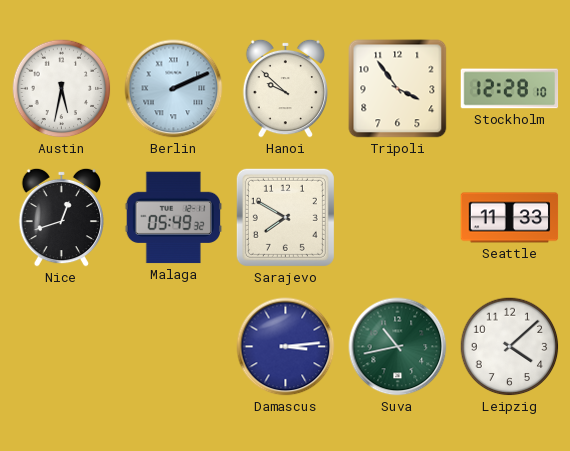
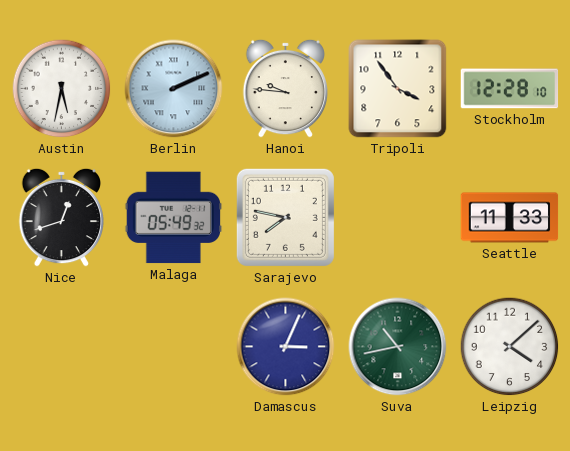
Hanoi: 9:52 -> 9:46
Sarajevo: 7:50 -> 7:47
Damascus: 3:14 -> 3:04
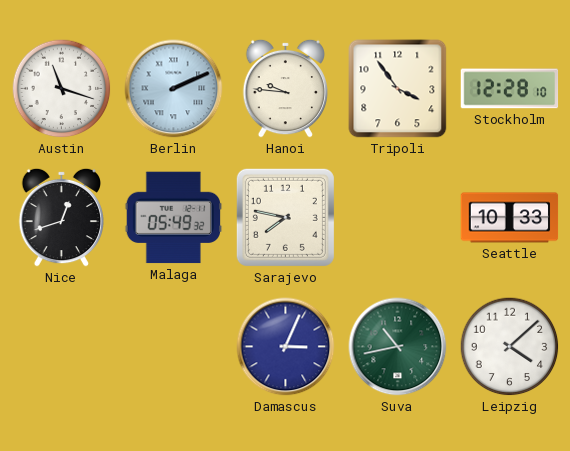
Austin: 5:32 -> 11:18
Seattle: 11:33 -> 10:33
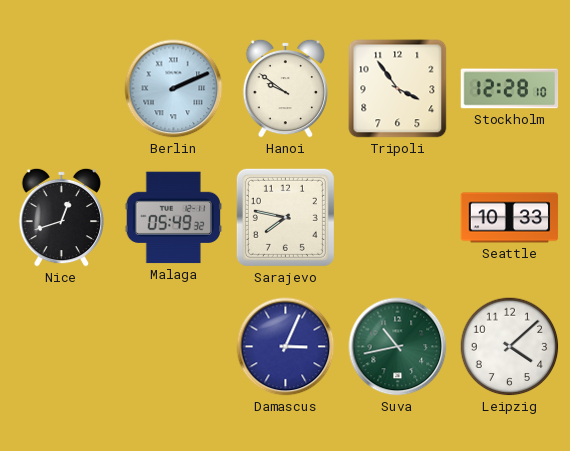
Austin: 11:18 -> none
Hanoi: 9:46 -> 9:51
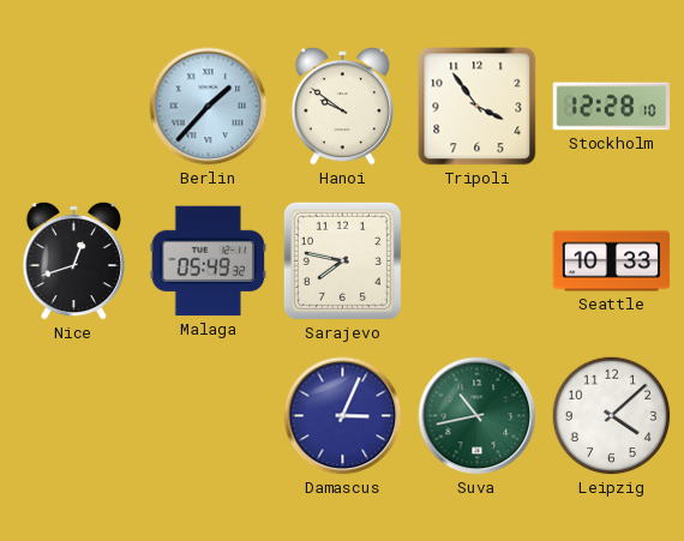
Berlin: 2:11 -> 1:37
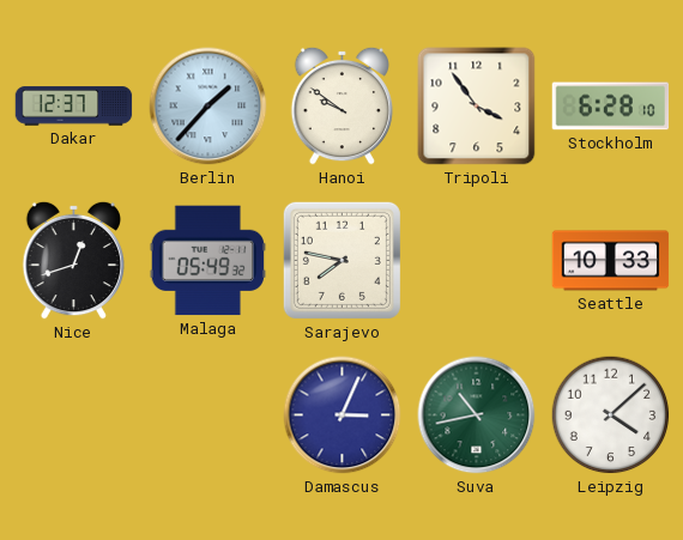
Dakar: none -> 12:37
Stockholm: 12:28 -> 6:28
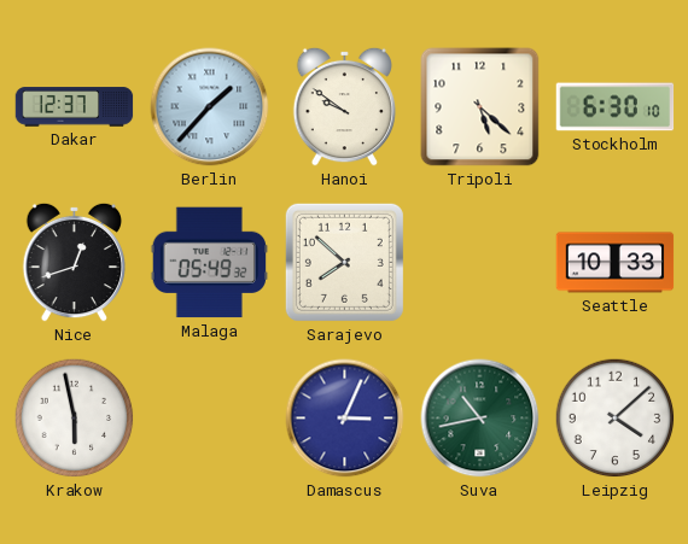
Tripoli: 3:54 -> 5:22
Stockholm: 6:28 -> 6:30
Sarajevo: 7:47 -> 7:52
Krakow: none -> 5:58
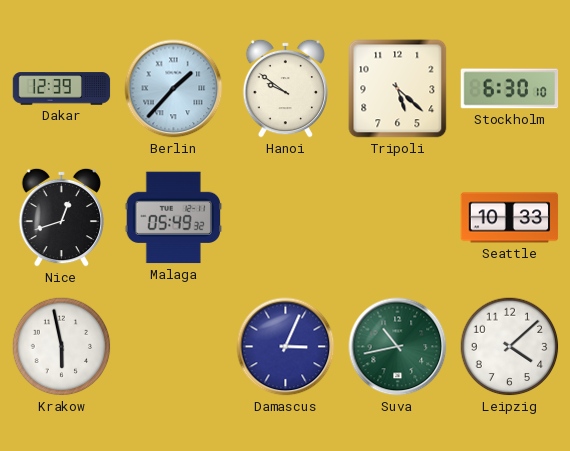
Dakar: 12:37 -> 12:39
Sarajevo: 7:52 -> none
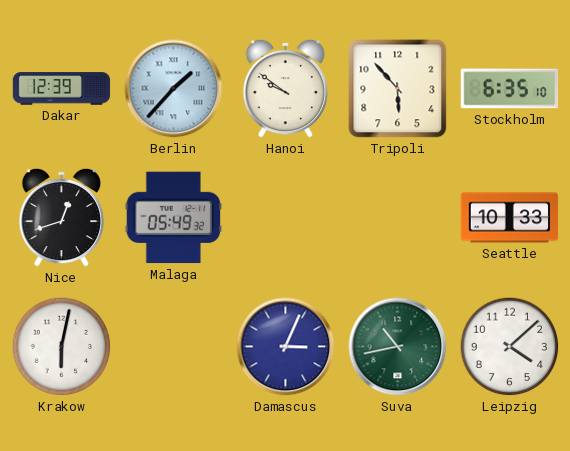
Tripoli: 5:22 -> 5:53
Stockholm: 6:30 -> 6:35
Krakow: 5:58 -> 6:02
